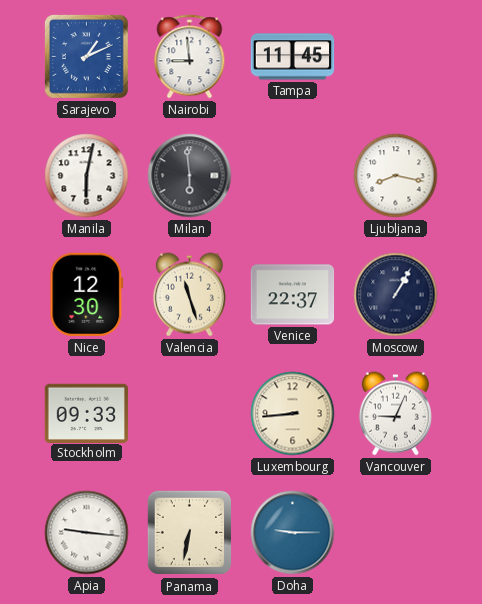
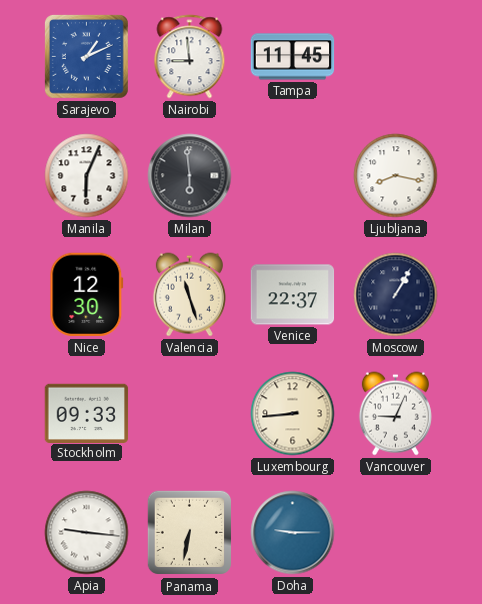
Manila: 6:02 -> 6:04
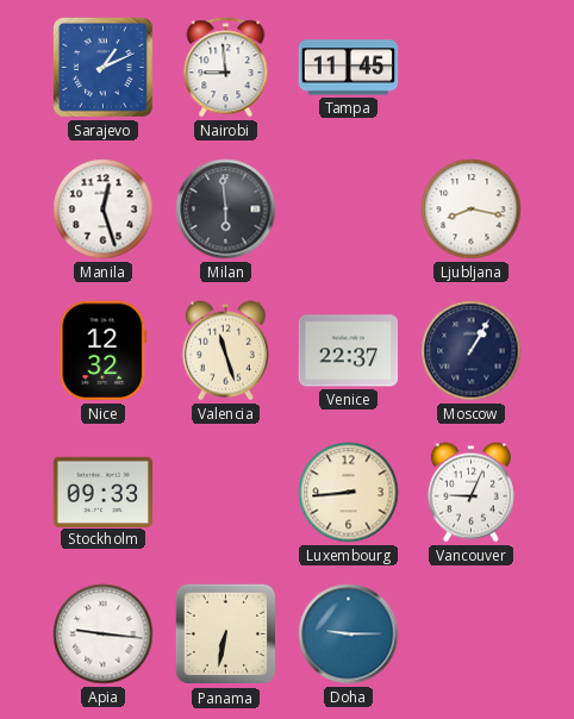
Manila: 6:04 -> 12:27
Nice: 12:30 -> 12:32
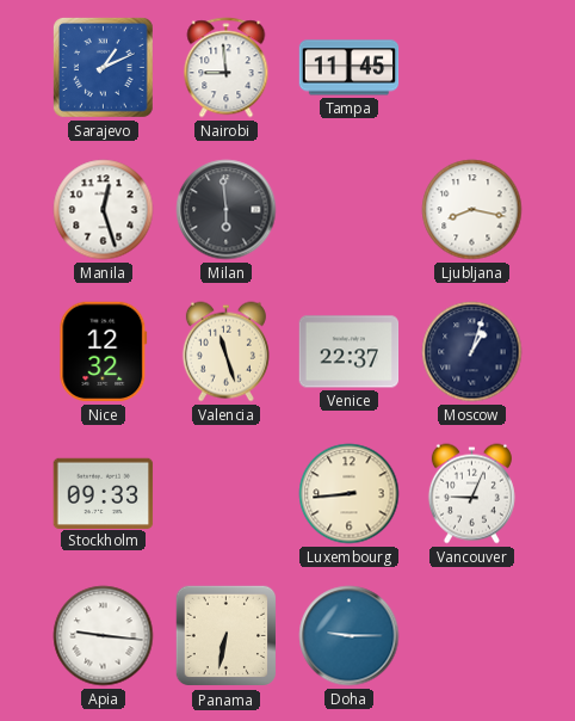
Moscow: 1:05 -> 1:03
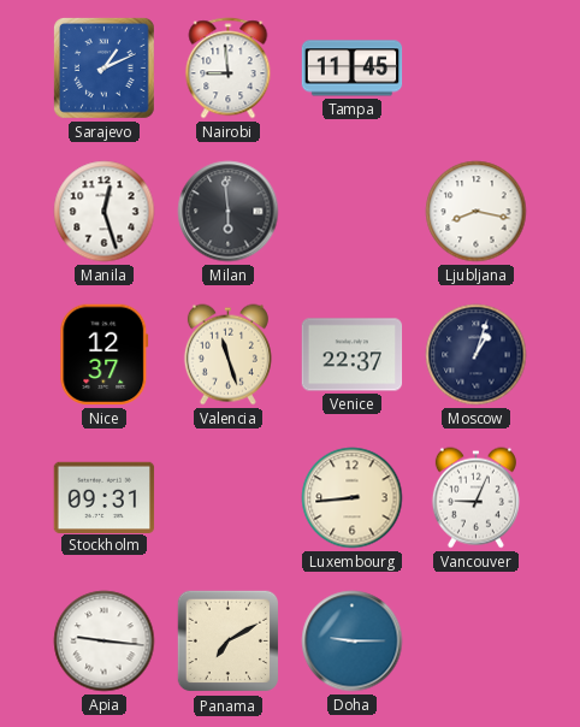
Nice: 12:32 -> 12:37
Stockholm: 09:33 -> 09:31
Panama: 6:32 -> 7:10
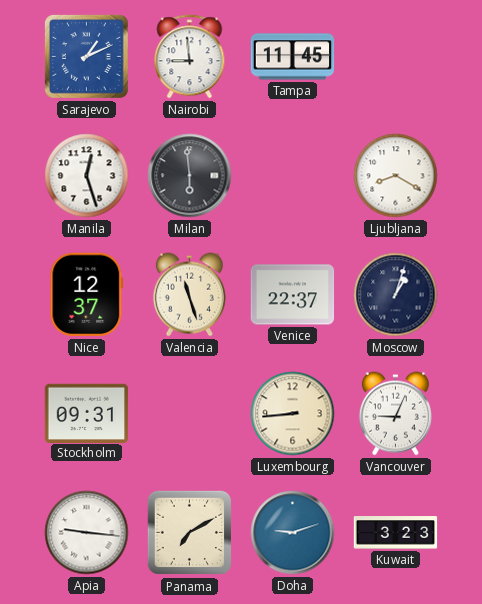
Ljubljana: 8:17 -> 8:20
Doha: 9:15 -> 9:12
Kuwait: none -> 3:23
